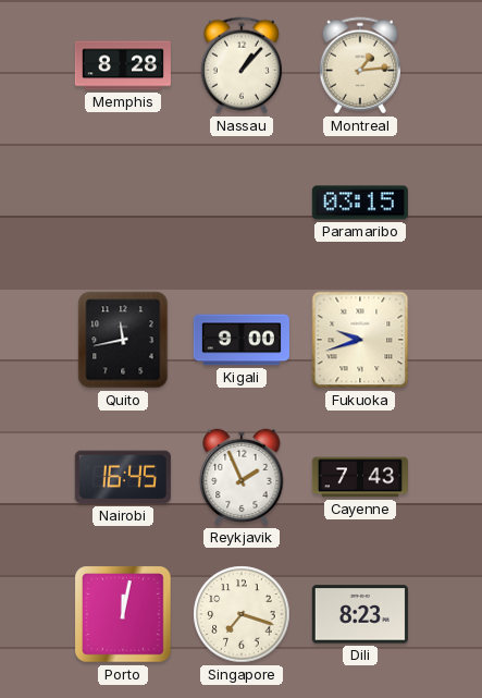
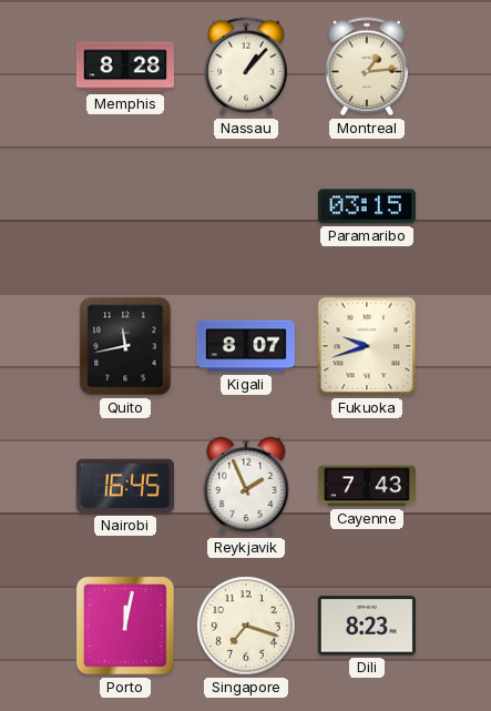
Kigali: 9:00 -> 8:07
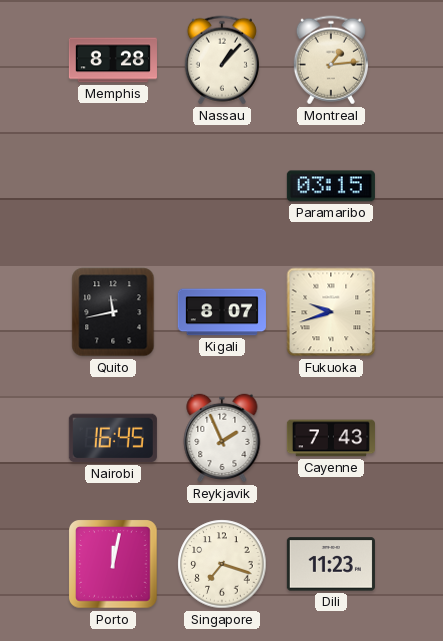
Dili: 8:23 -> 11:23
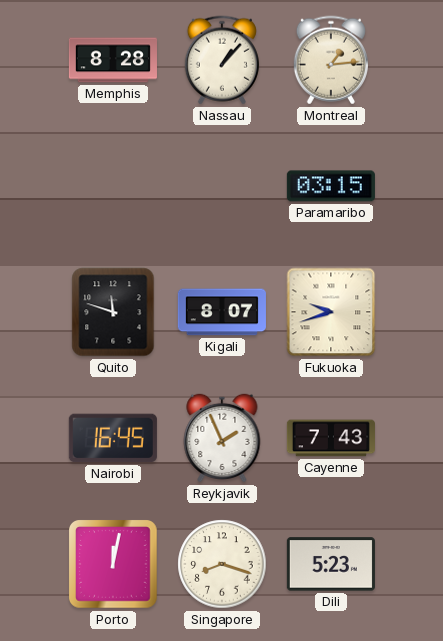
Quito: 11:43 -> 11:48
Singapore: 7:18 -> 8:18
Dili: 11:23 -> 5:23
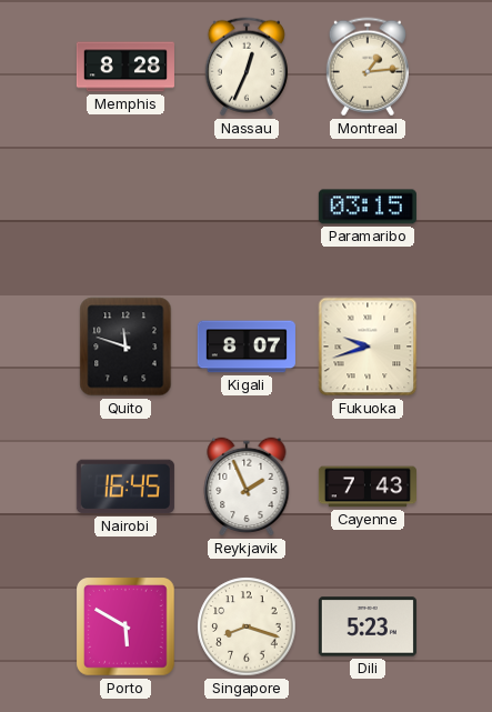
Nassau: 1:07 -> 12:34
Porto: 12:02 -> 5:50
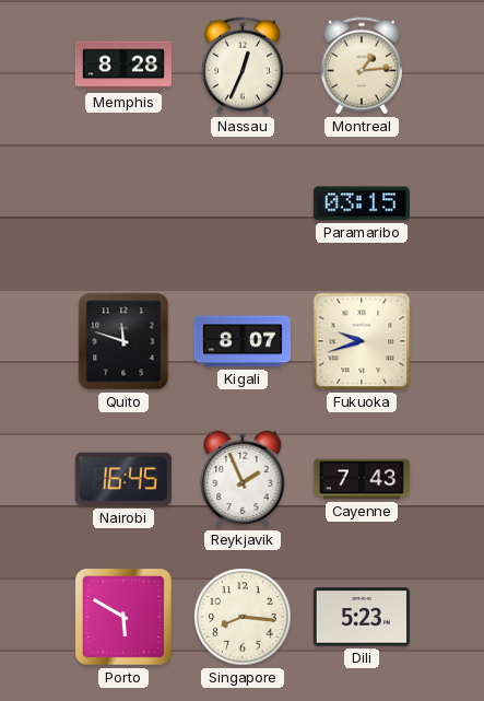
Singapore: 8:18 -> 8:16
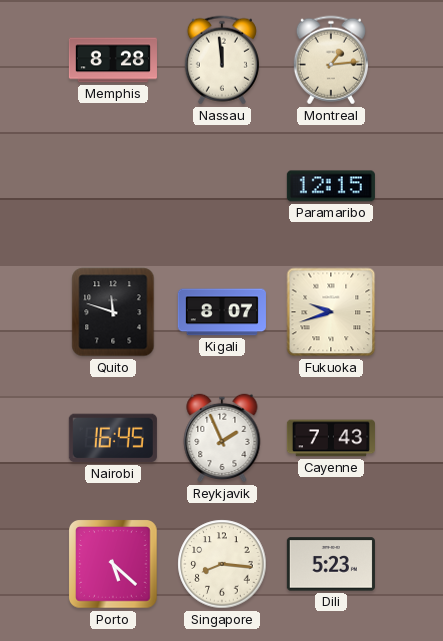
Nassau: 12:34 -> 11:59
Paramaribo: 03:15 -> 12:15
Porto: 5:50 -> 5:22
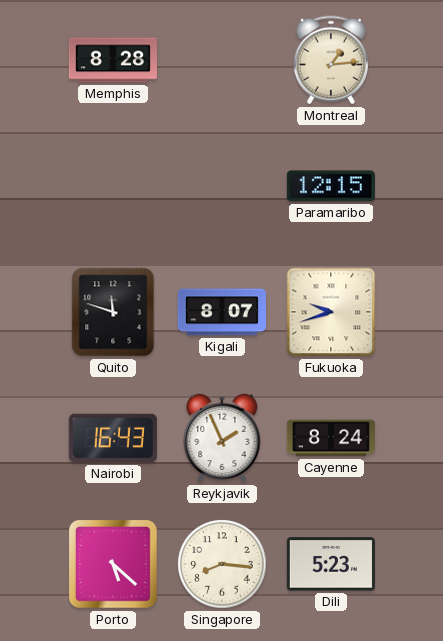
Nassau: 11:59 -> none
Nairobi: 16:45 -> 16:43
Cayenne: 7:43 -> 8:24
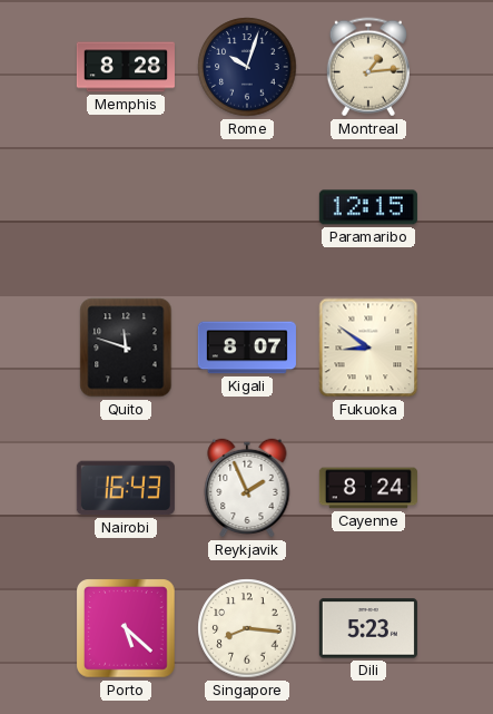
Rome: none -> 10:03
Fukuoka: 9:42 -> 8:51
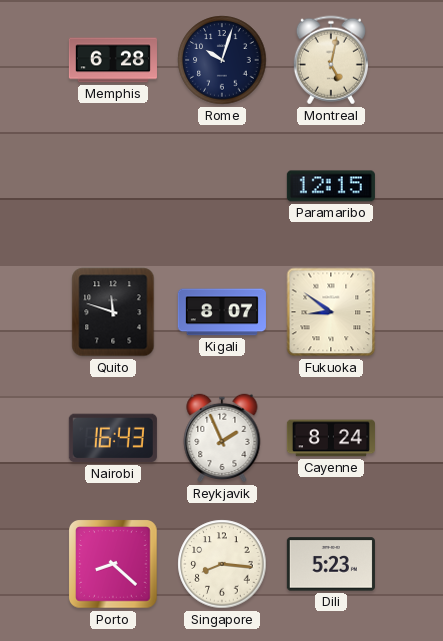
Memphis: 8:28 -> 6:28
Montreal: 1:14 -> 5:02
Porto: 5:22 -> 8:22
